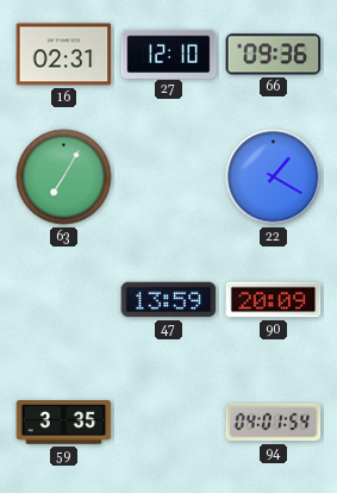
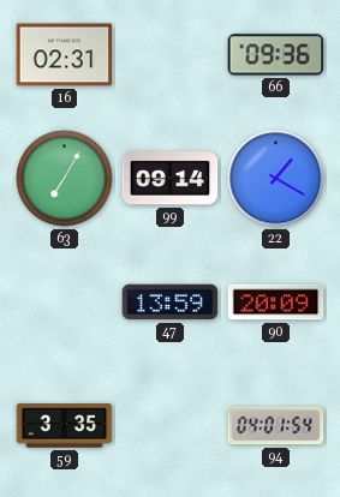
27: 12:10 -> none
99: none -> 09:14
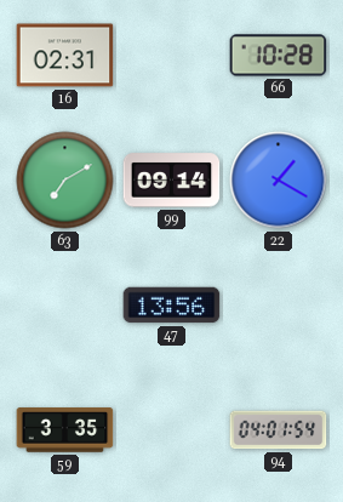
66: 09:36 -> 10:28
63: 7:05 -> 7:10
47: 13:59 -> 13:56
90: 20:09 -> none
